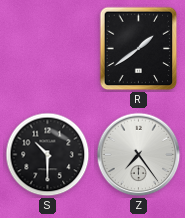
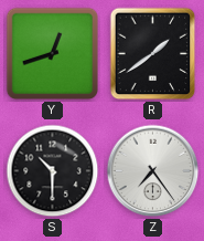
Y: none -> 12:42
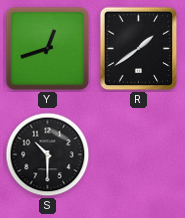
Z: 7:24 -> none
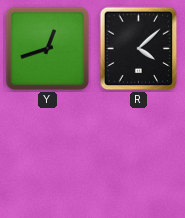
R: 1:39 -> 4:08
S: 10:30 -> none
